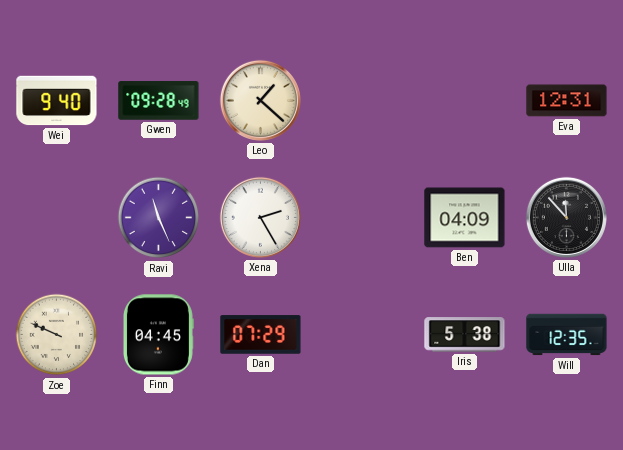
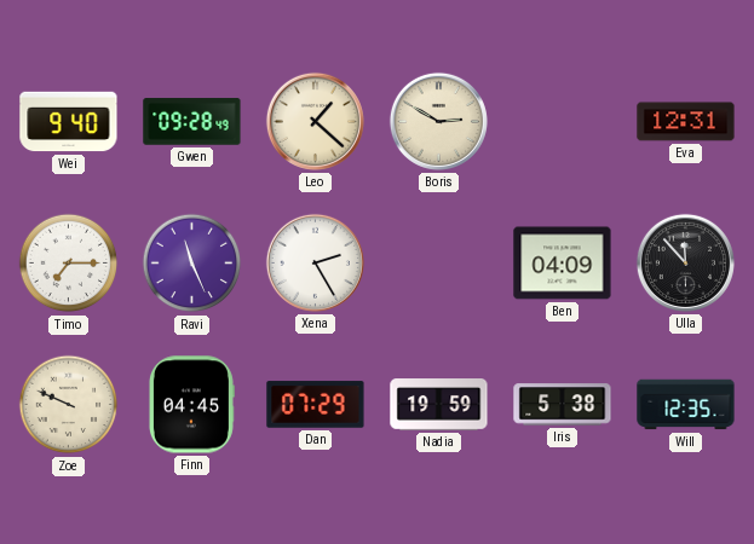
Boris: none -> 2:50
Timo: none -> 7:15
Nadia: none -> 19:59
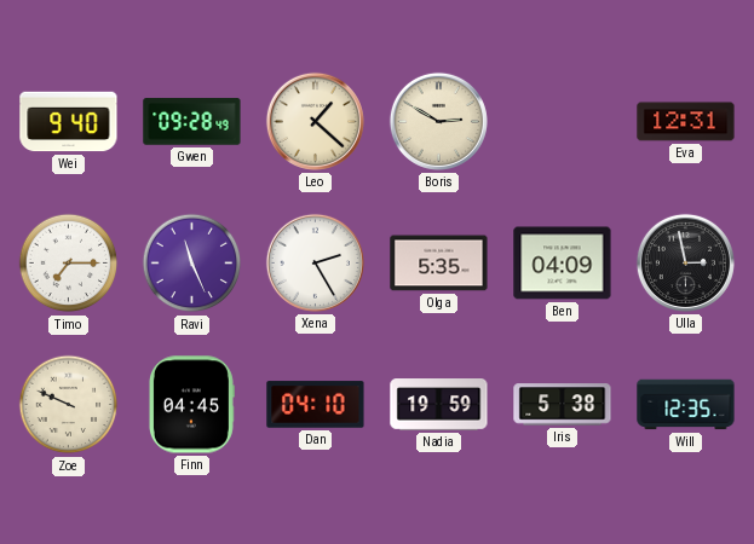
Olga: none -> 5:35
Ulla: 11:53 -> 2:58
Dan: 07:29 -> 04:10
